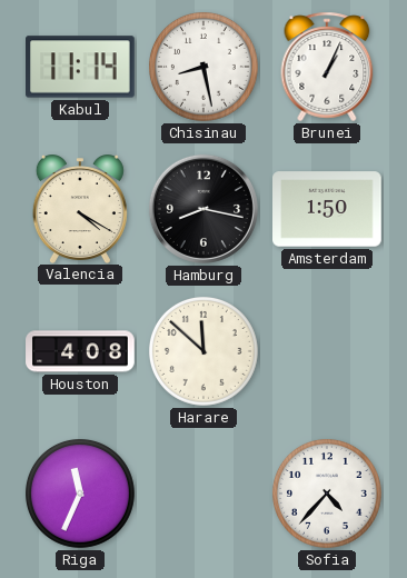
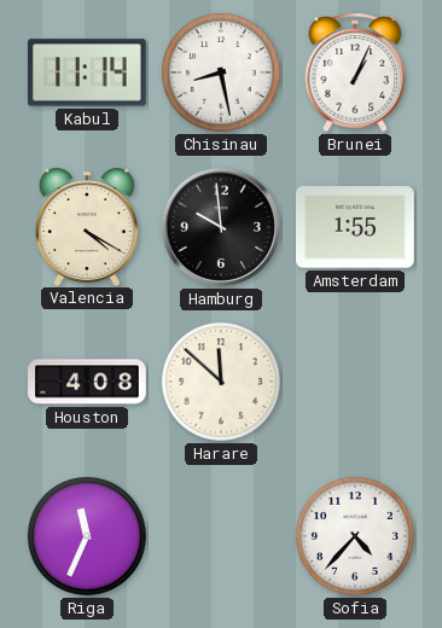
Hamburg: 8:17 -> 9:59
Amsterdam: 1:50 -> 1:55
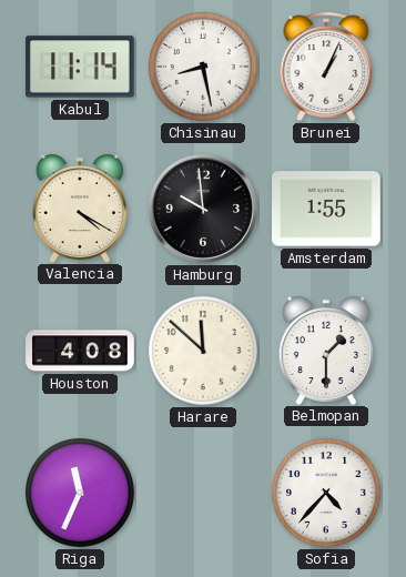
Belmopan: none -> 1:30
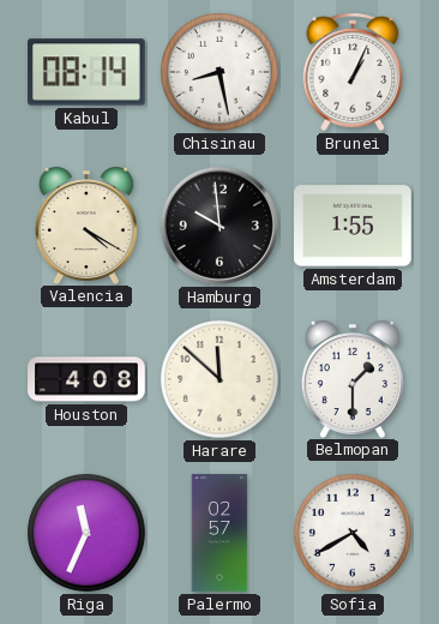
Kabul: 11:14 -> 08:14
Palermo: none -> 02:57
Sofia: 4:37 -> 4:40
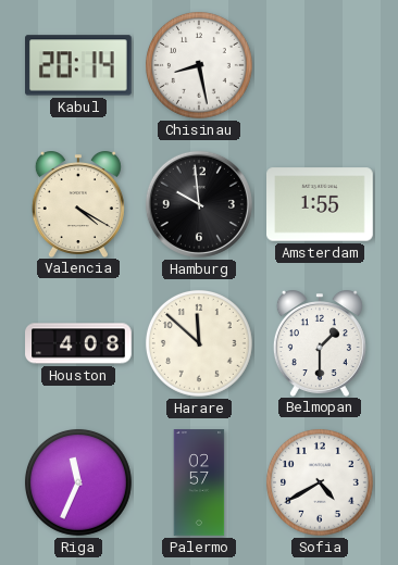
Kabul: 08:14 -> 20:14
Brunei: 1:04 -> none
